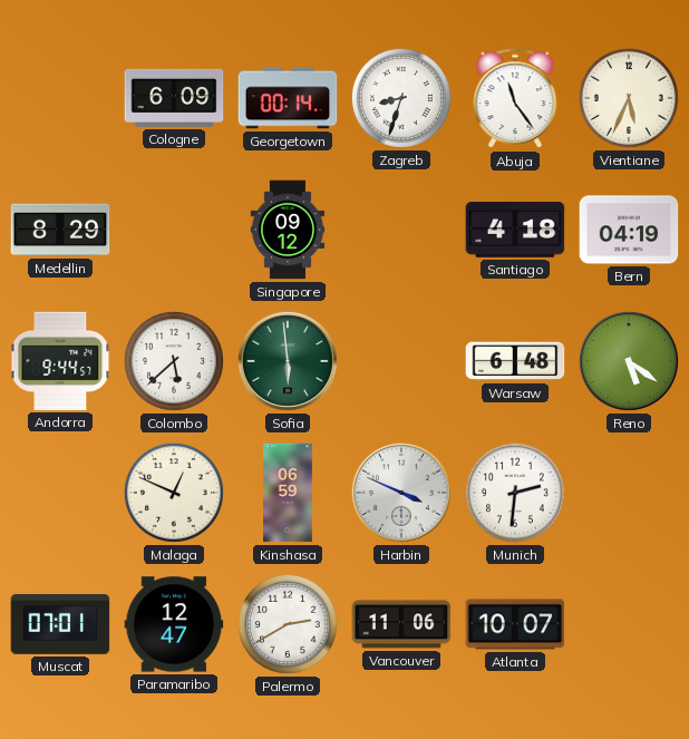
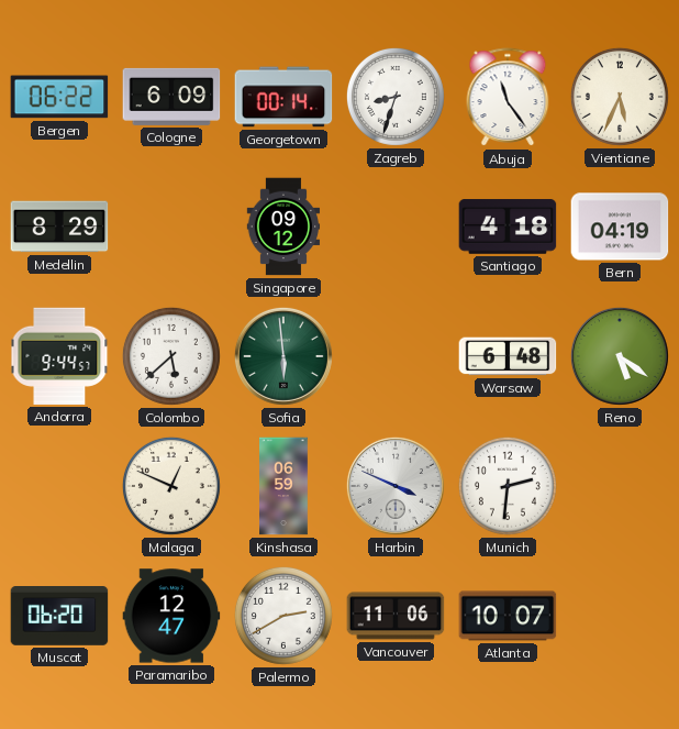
Bergen: none -> 06:22
Muscat: 07:01 -> 06:20
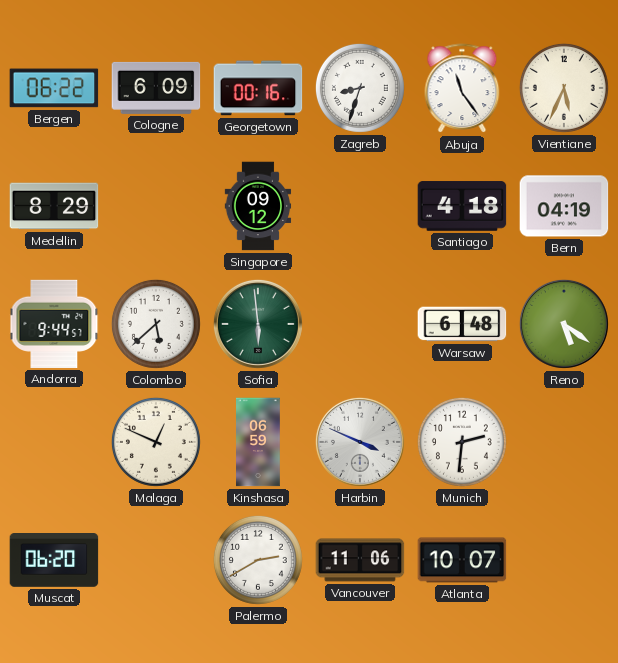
Georgetown: 00:14 -> 00:16
Paramaribo: 12:47 -> none
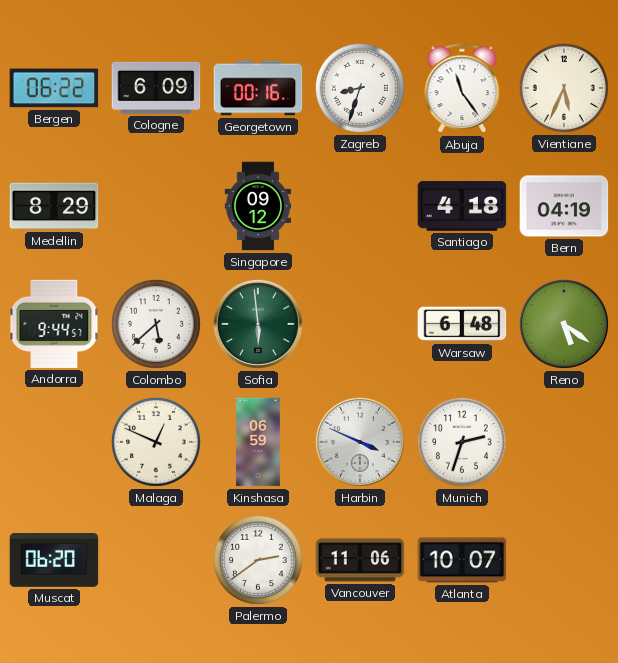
Munich: 2:31 -> 2:33
Palermo: 2:40 -> 2:39
